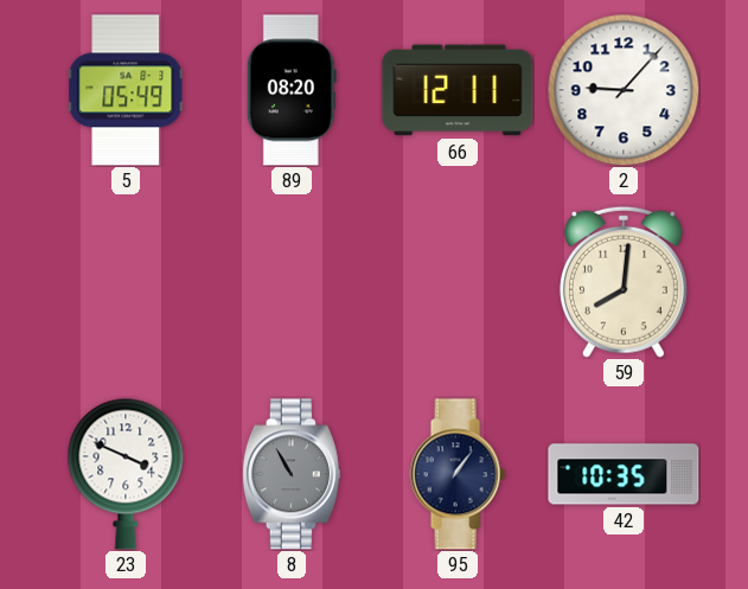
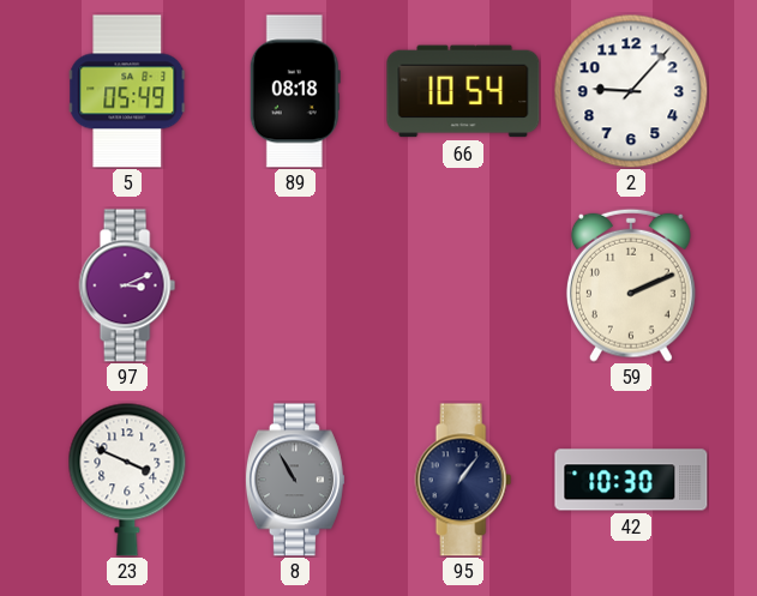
89: 08:20 -> 08:18
66: 12:11 -> 10:54
97: none -> 3:11
59: 8:01 -> 2:11
42: 10:35 -> 10:30
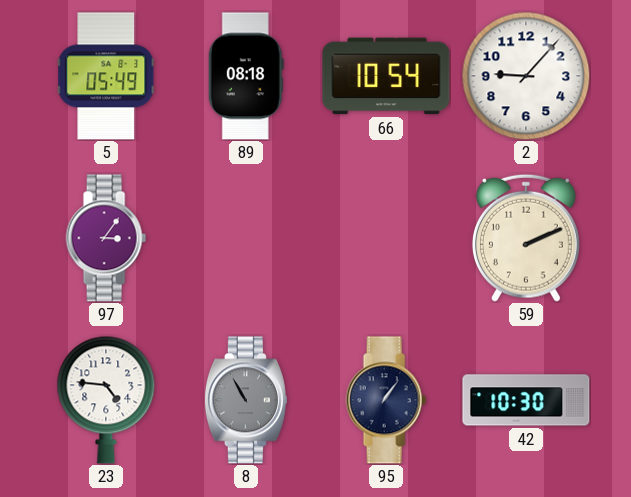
97: 3:11 -> 3:06
23: 3:49 -> 4:46
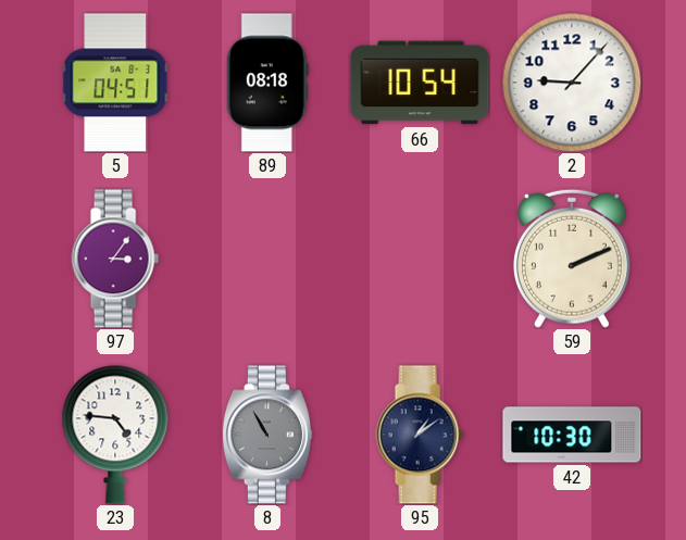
5: 05:49 -> 04:51
95: 1:06 -> 1:09
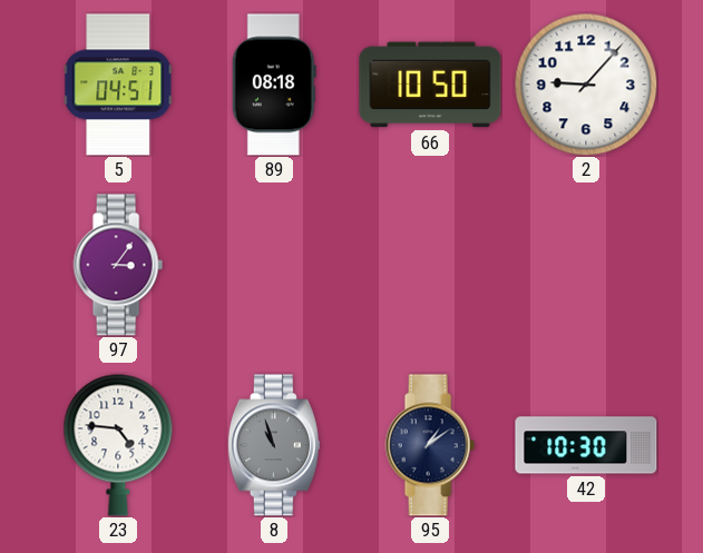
66: 10:54 -> 10:50
59: 2:11 -> none
8: 10:55 -> 10:57
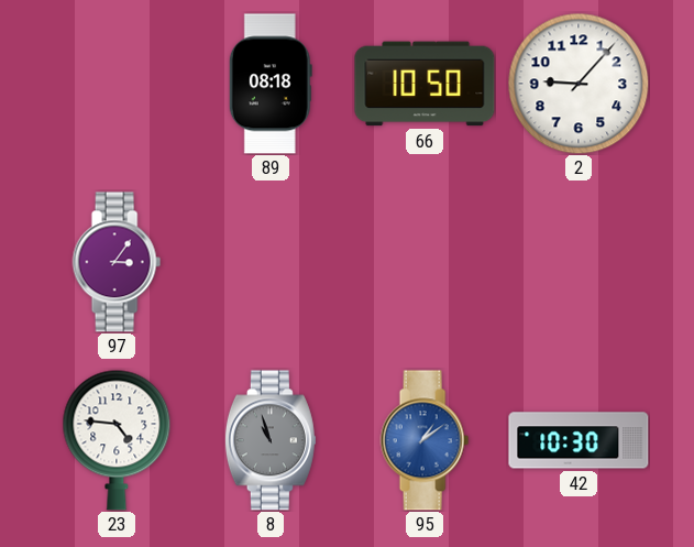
5: 04:51 -> none
95 dial: navy -> blue
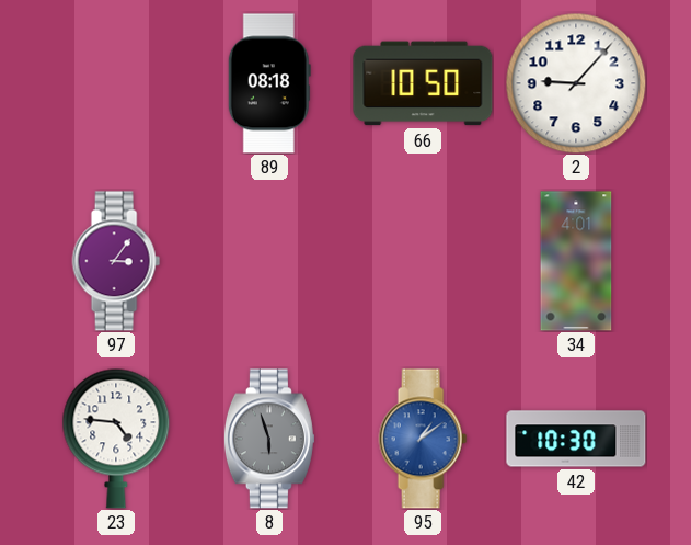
34: none -> 4:01
8: 10:57 -> 5:57
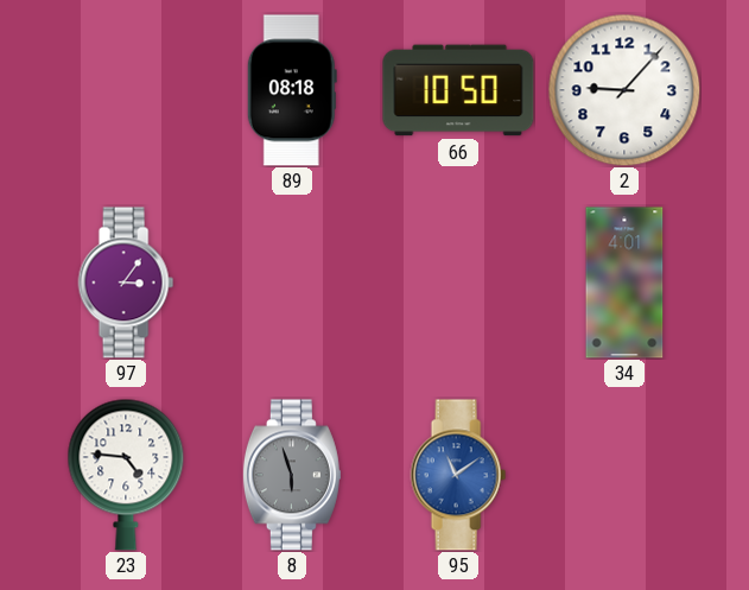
95: 1:09 -> 11:09
42: 10:30 -> none
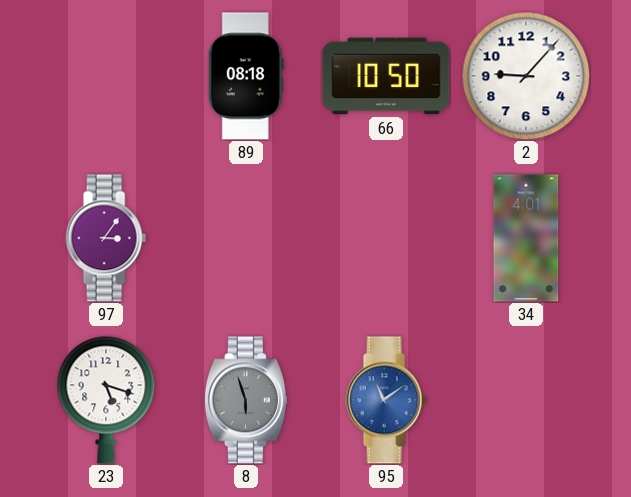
23: 4:46 -> 5:18
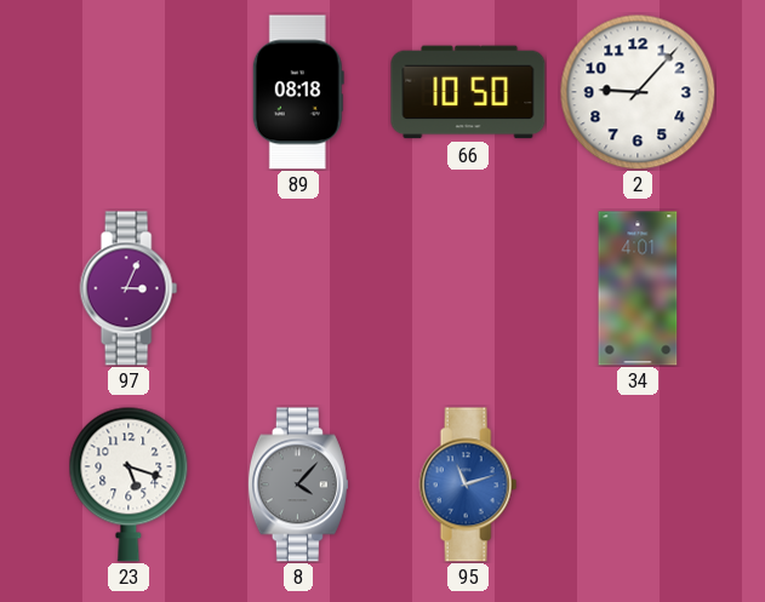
97: 3:06 -> 3:04
8: 5:57 -> 4:07
95: 11:09 -> 11:12
